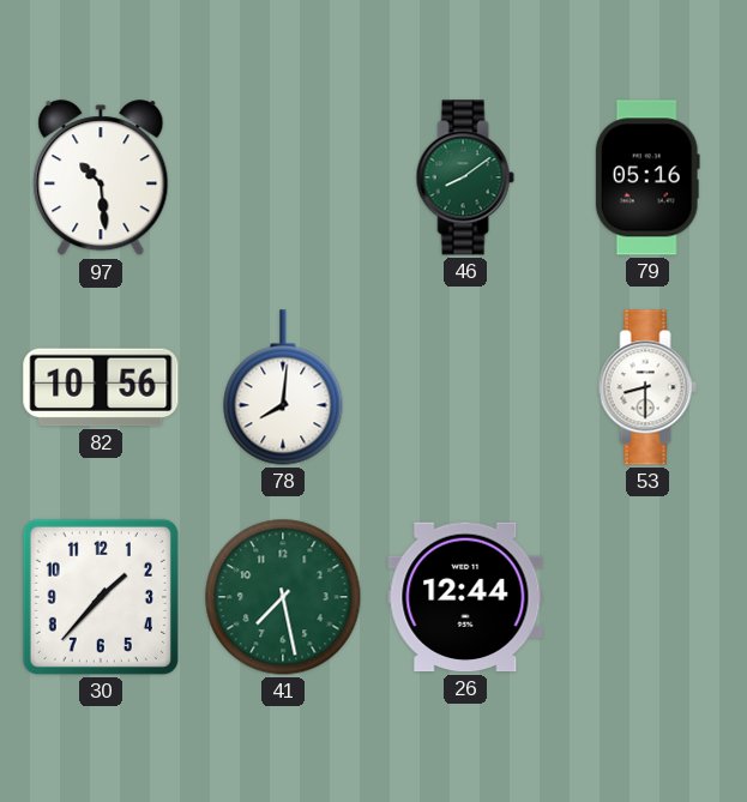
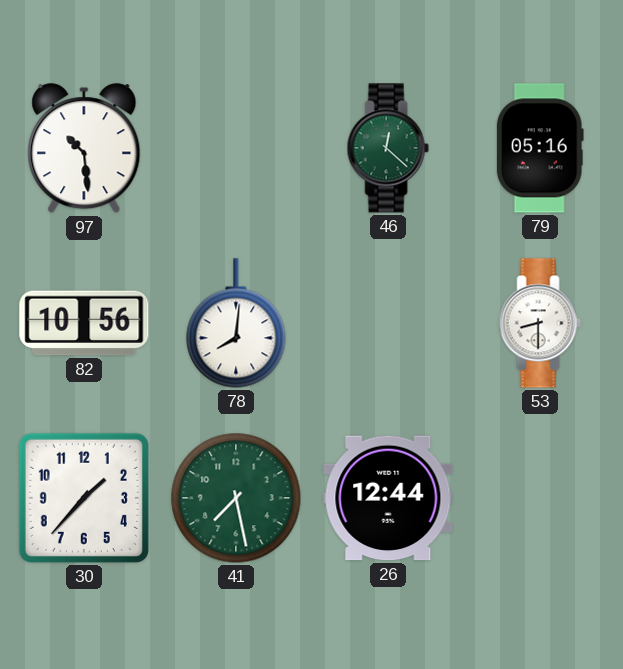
46: 8:09 -> 12:22
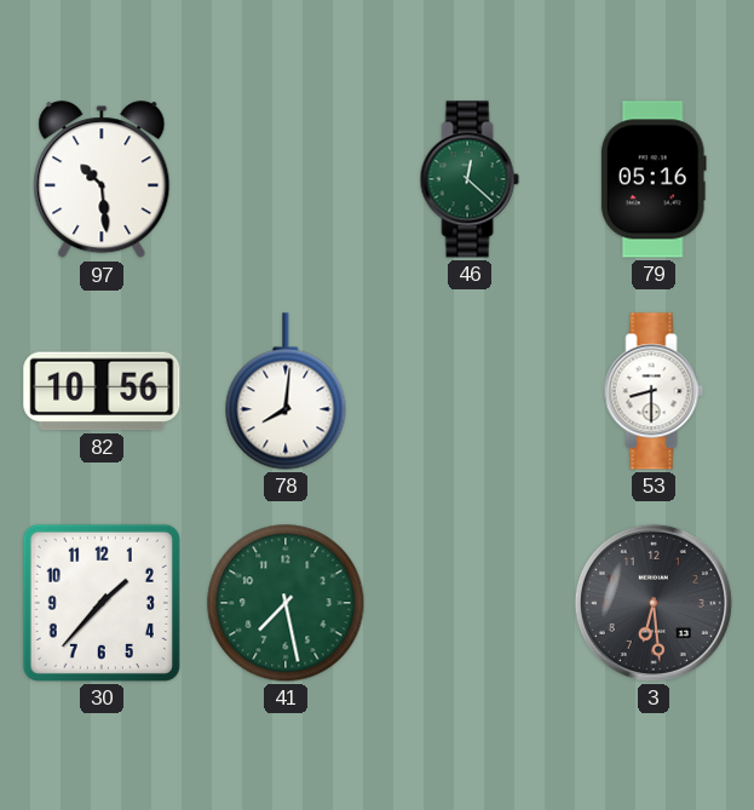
26: 12:44 -> none
3: none -> 6:29
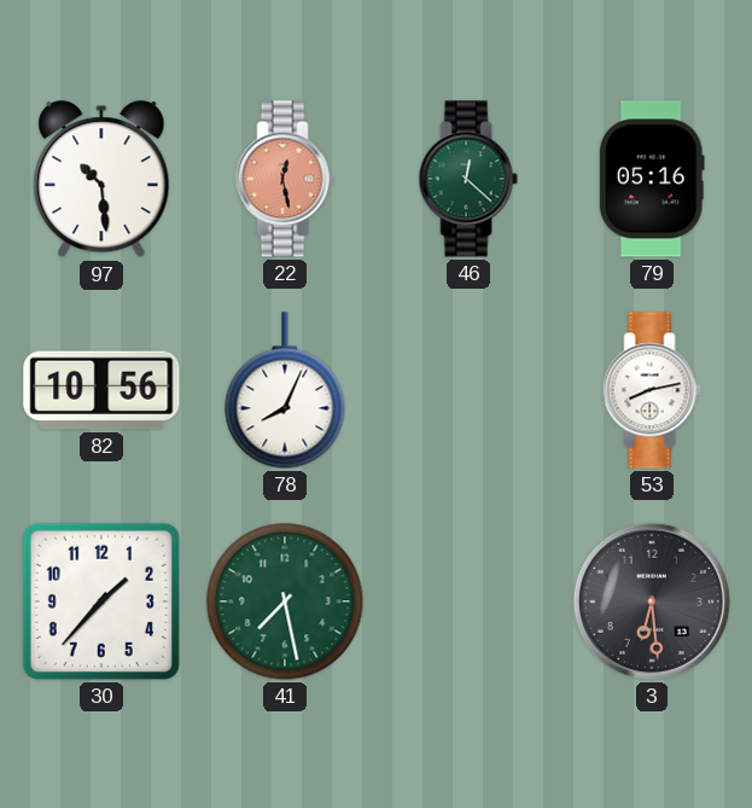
22: none -> 12:28
78: 8:01 -> 8:04
53: 8:30 -> 8:13
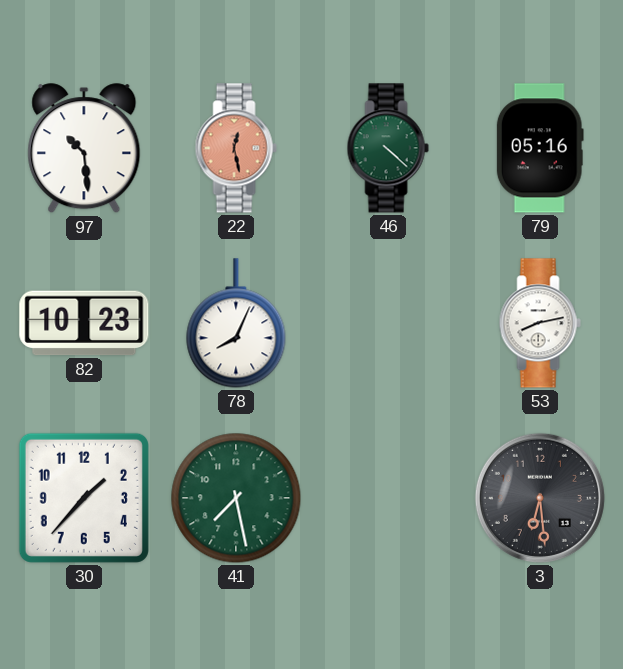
46: 12:22 -> 4:22
82: 10:56 -> 10:23
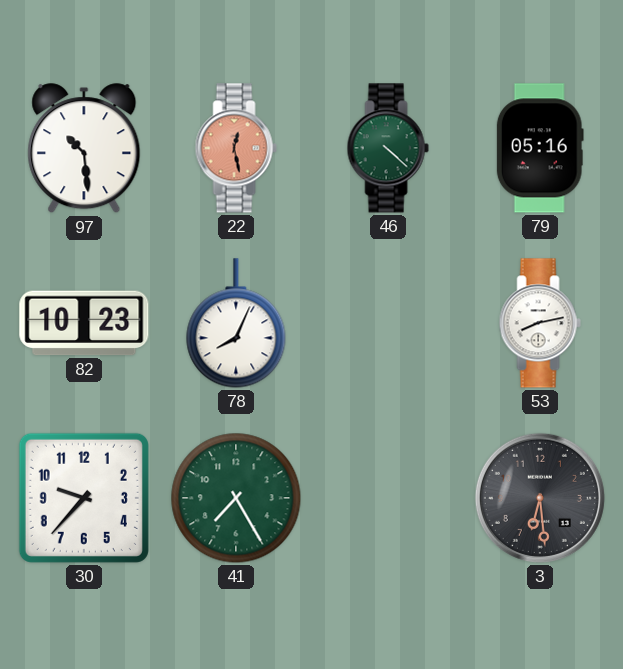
30: 1:37 -> 9:37
41: 7:28 -> 7:25
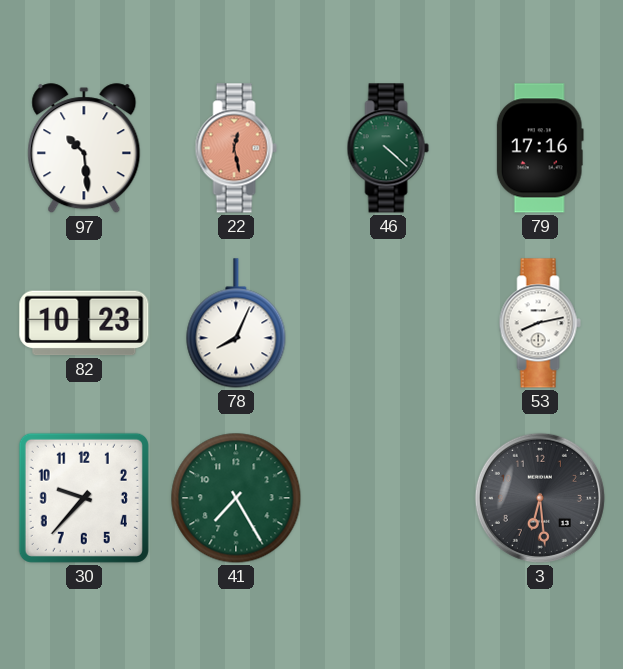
79: 05:16 -> 17:16
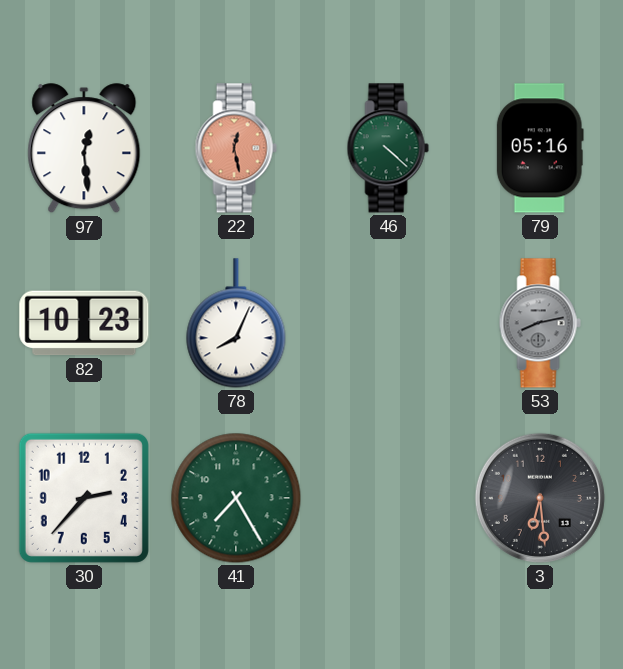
97: 10:29 -> 12:29
79: 17:16 -> 05:16
53 dial: white -> grey
30: 9:37 -> 2:37
